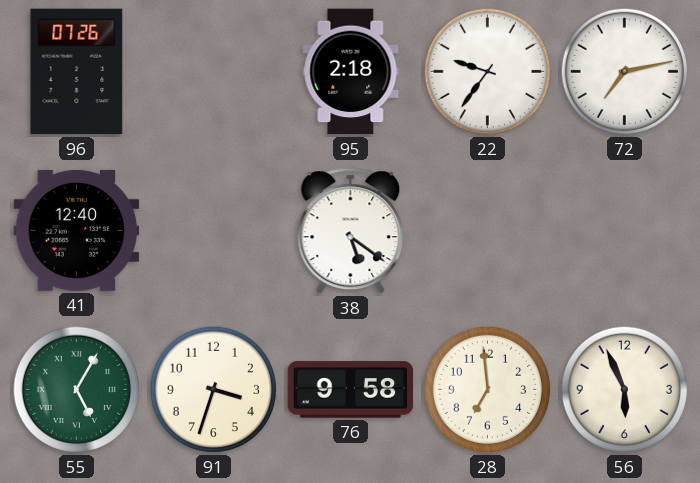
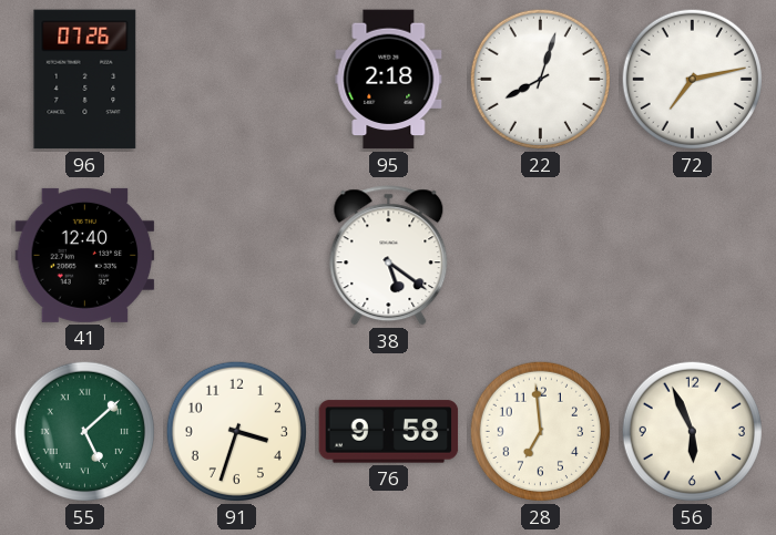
22: 9:36 -> 8:03
55: 5:05 -> 5:08
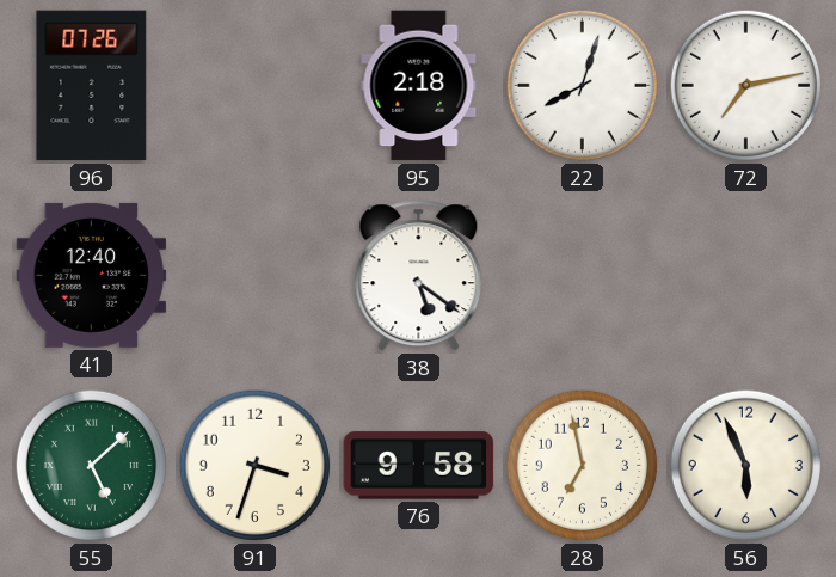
28: 6:59 -> 6:58
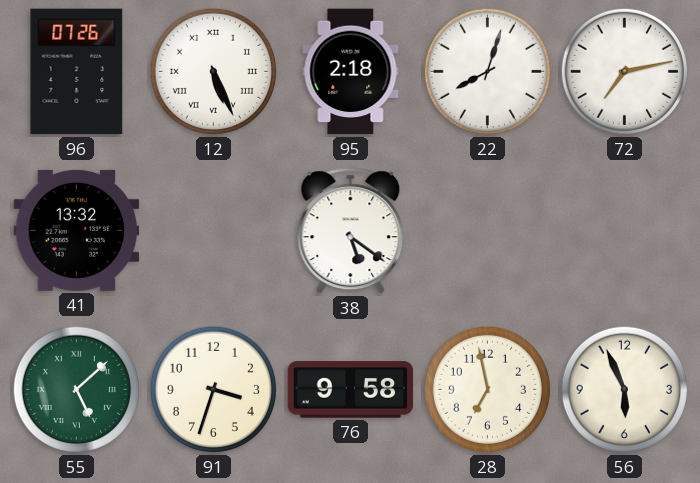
12: none -> 5:26
41: 12:40 -> 13:32
